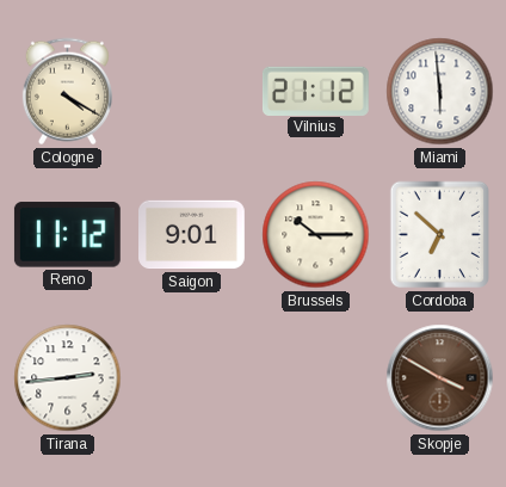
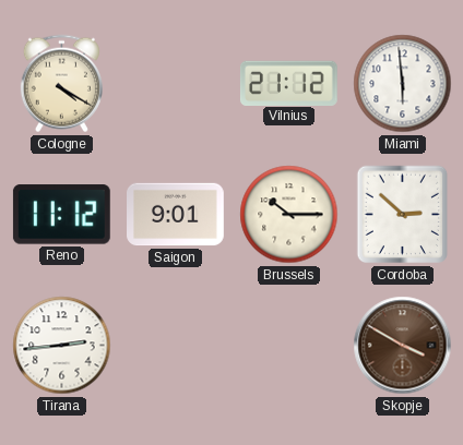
Cordoba: 6:52 -> 2:52
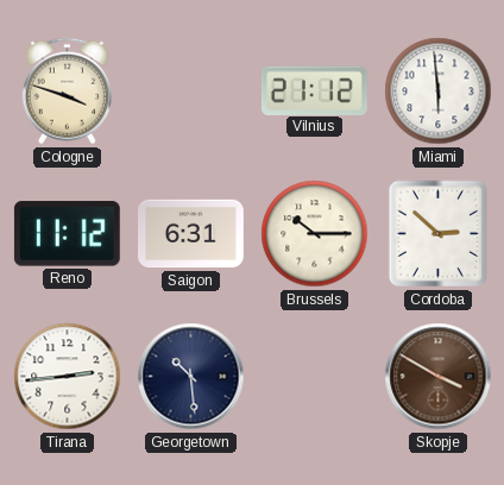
Cologne: 4:20 -> 3:48
Saigon: 9:01 -> 6:31
Georgetown: none -> 10:29
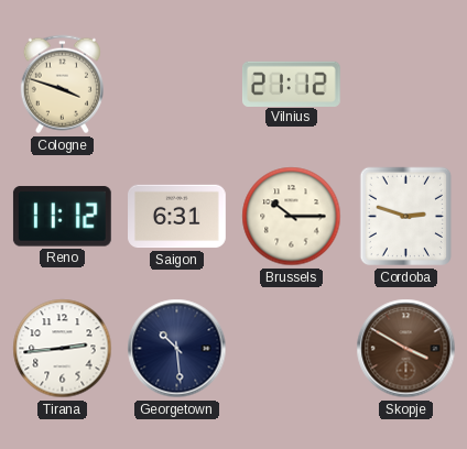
Miami: 5:59 -> none
Cordoba: 2:52 -> 2:48
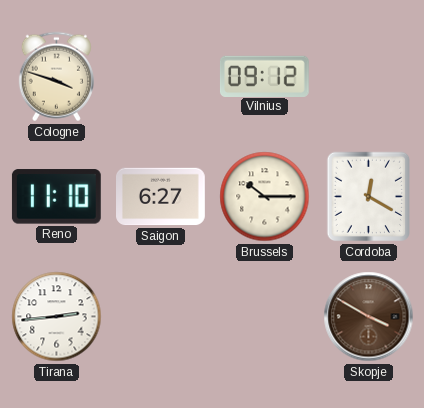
Vilnius: 21:12 -> 09:12
Reno: 11:12 -> 11:10
Saigon: 6:31 -> 6:27
Cordoba: 2:48 -> 12:20
Georgetown: 10:29 -> none
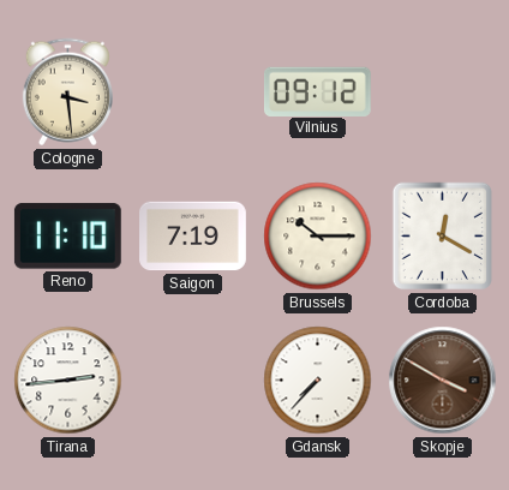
Cologne: 3:48 -> 3:29
Saigon: 6:27 -> 7:19
Gdansk: none -> 7:37
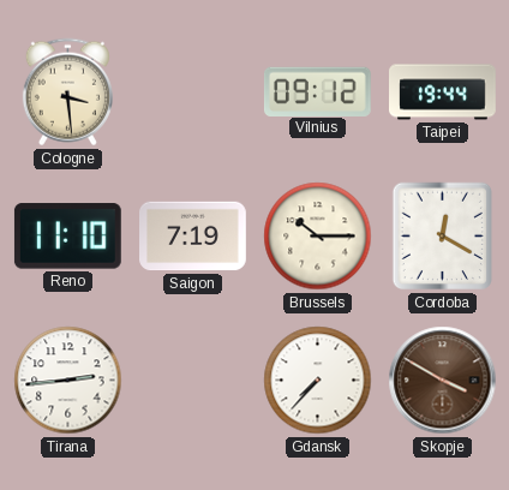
Taipei: none -> 19:44
